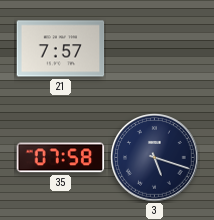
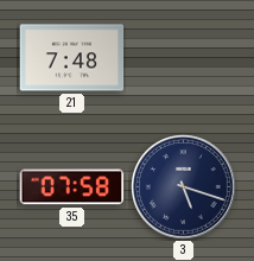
21: 7:57 -> 7:48
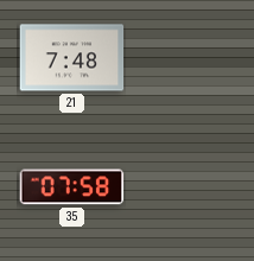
3: 5:18 -> none
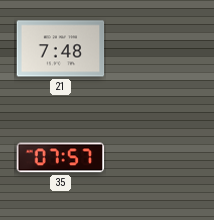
35: 07:58 -> 07:57
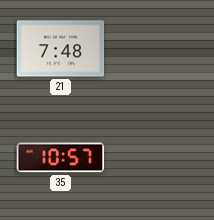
35: 07:57 -> 10:57
